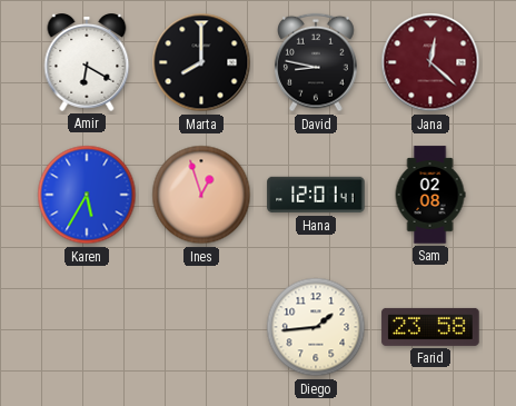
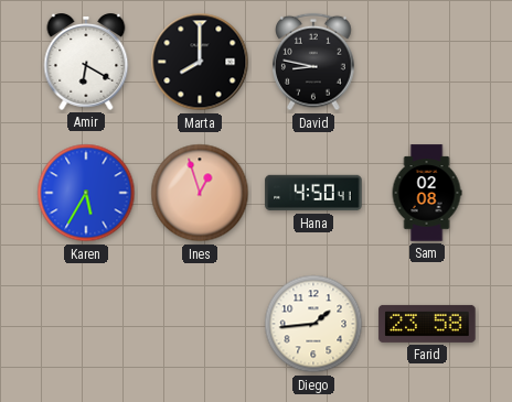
Jana: 12:22 -> none
Hana: 12:01 -> 4:50
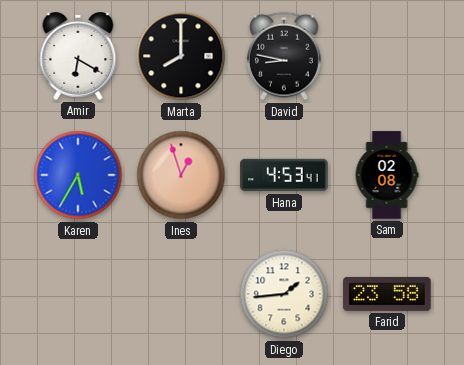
Hana: 4:50 -> 4:53
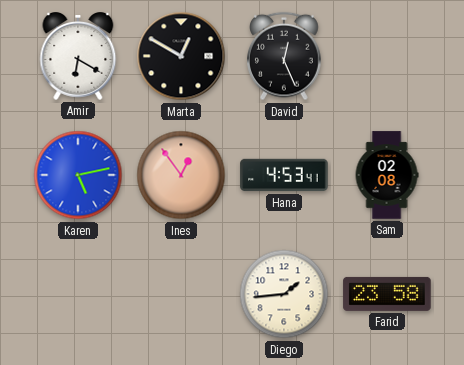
Marta: 8:00 -> 12:50
David: 8:47 -> 12:26
Karen: 5:35 -> 5:13
Ines: 12:57 -> 12:54
